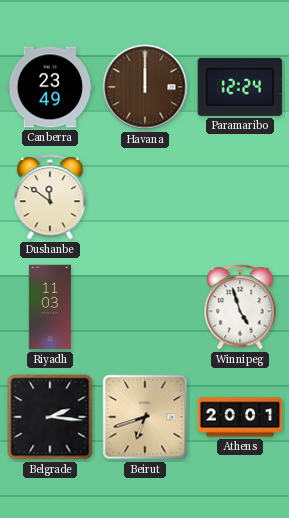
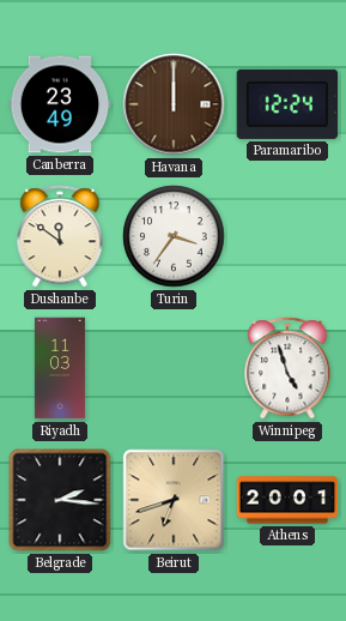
Turin: none -> 3:36
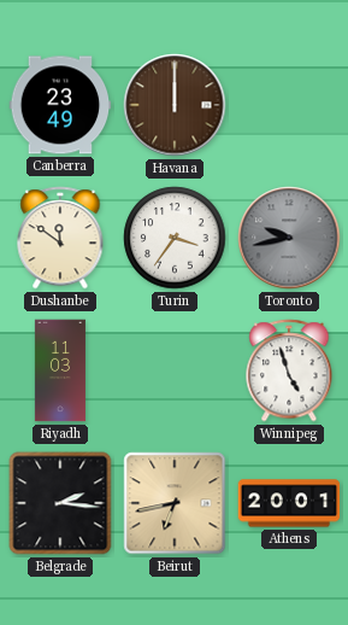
Paramaribo: 12:24 -> none
Toronto: none -> 9:43
Beirut: 6:42 -> 6:43
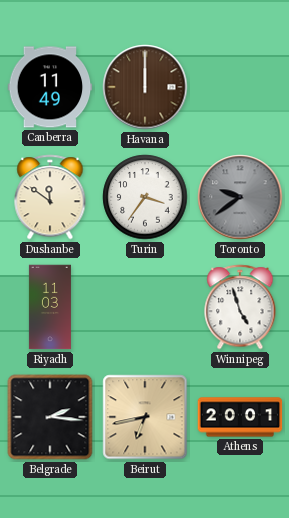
Canberra: 23:49 -> 11:49
Toronto: 9:43 -> 9:39
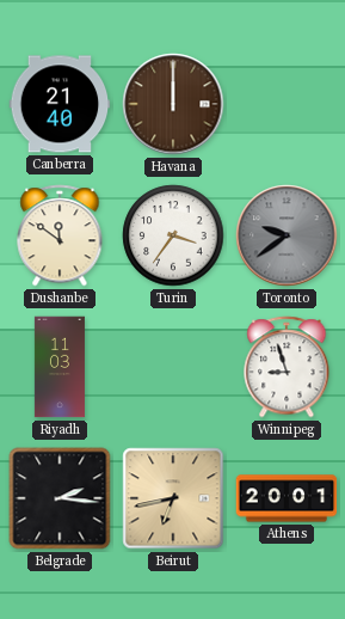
Canberra: 11:49 -> 21:40
Winnipeg: 4:57 -> 8:57
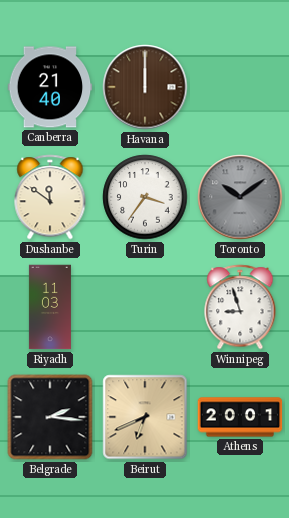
Toronto: 9:39 -> 10:09
Beirut: 6:43 -> 6:41
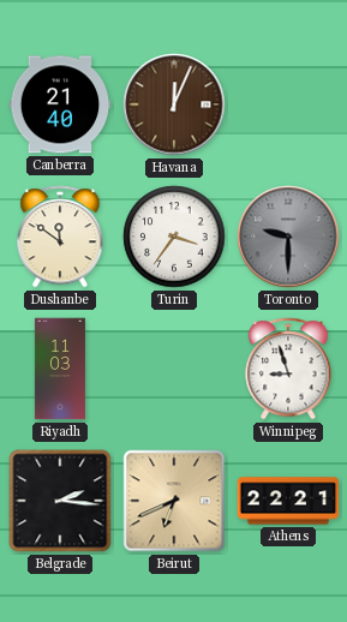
Havana: 12:00 -> 12:04
Toronto: 10:09 -> 9:30
Athens: 20:01 -> 22:21
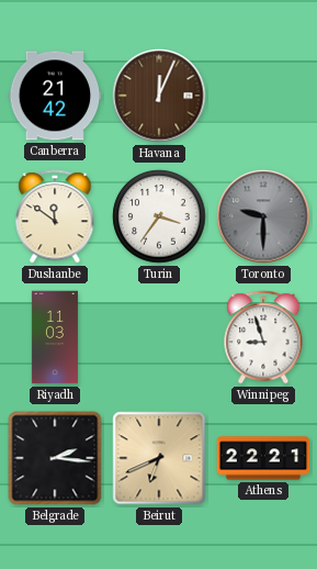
Canberra: 21:40 -> 21:42
